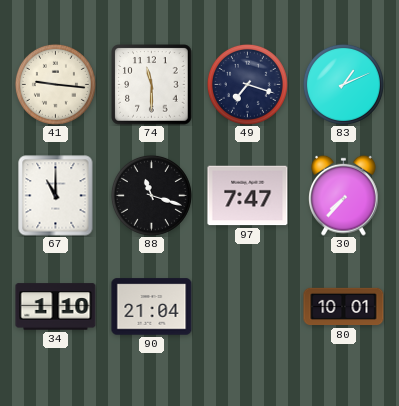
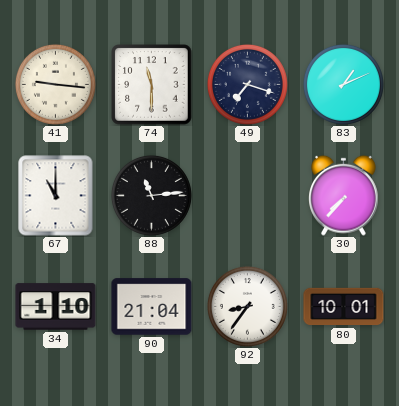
88: 11:18 -> 11:14
97: 7:47 -> none
92: none -> 8:36
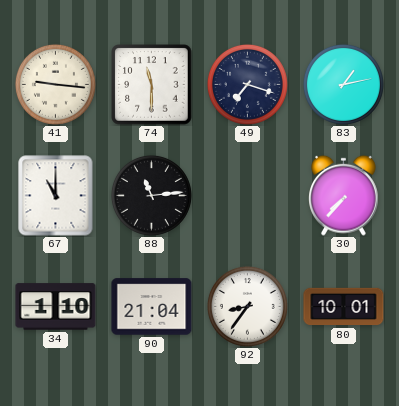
83: 1:11 -> 1:13
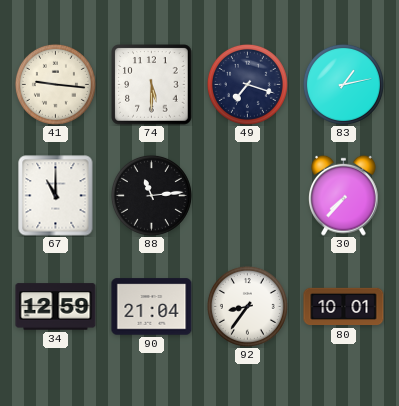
74: 11:30 -> 5:30
34: 1:10 -> 12:59
